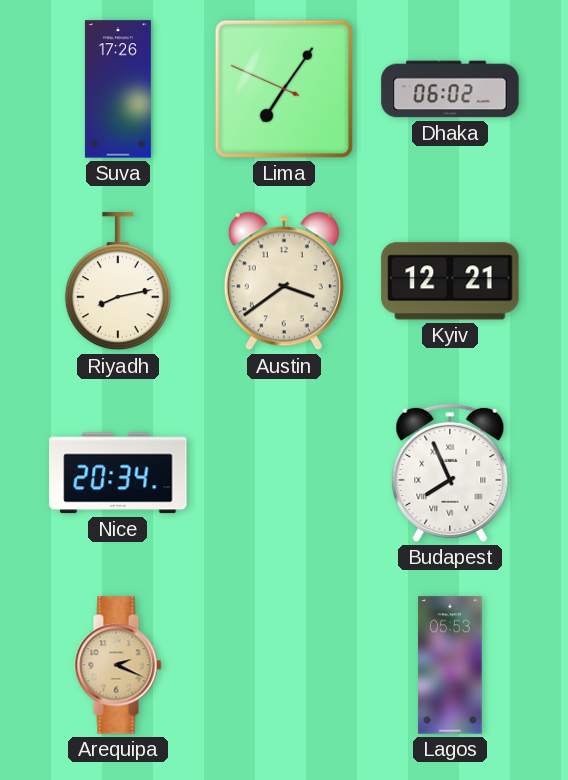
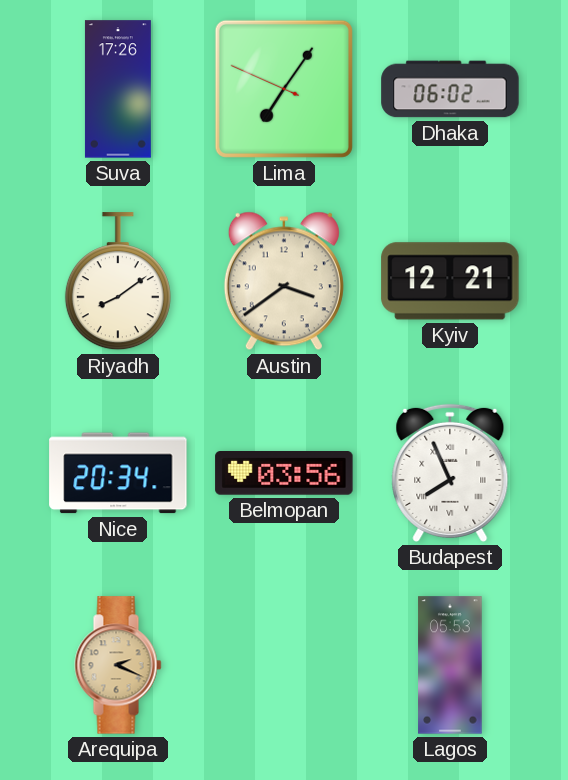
Riyadh: 8:13 -> 8:09
Belmopan: none -> 03:56
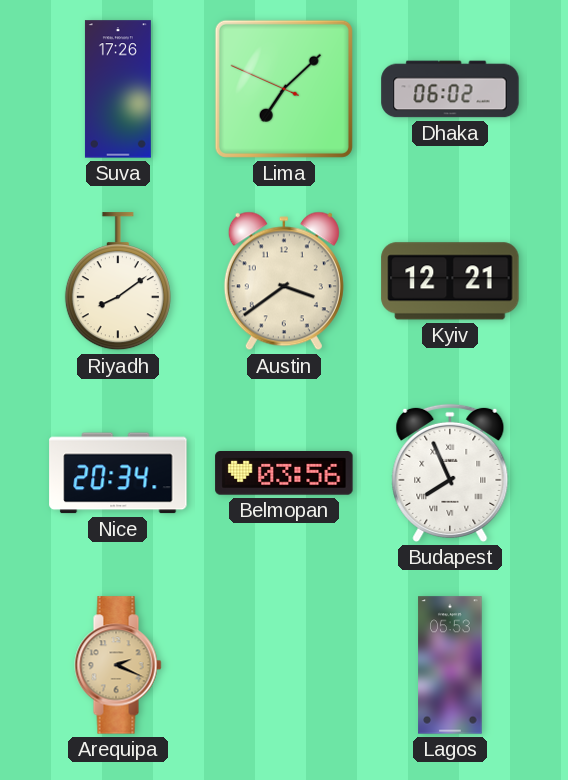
Lima: 7:05 -> 7:07
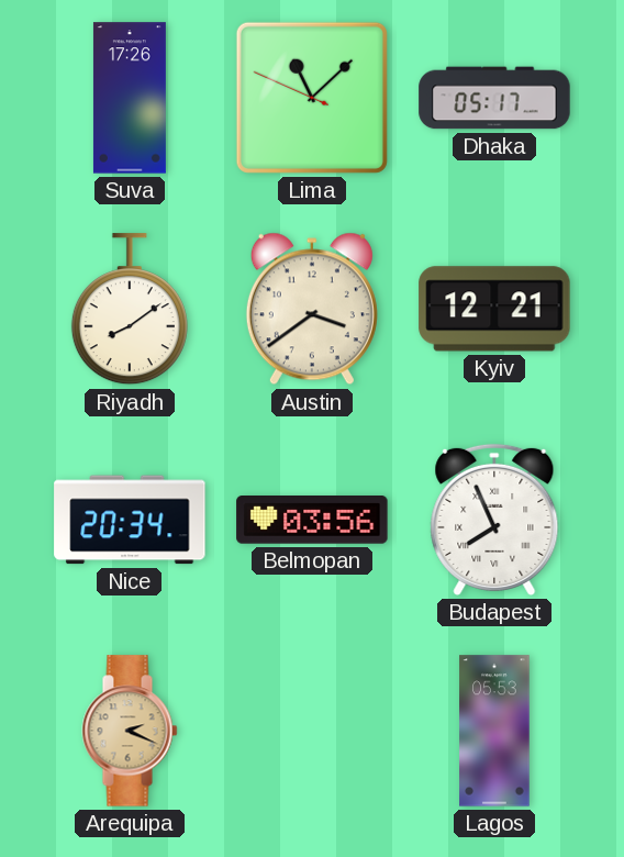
Lima: 7:07 -> 11:07
Dhaka: 06:02 -> 05:17
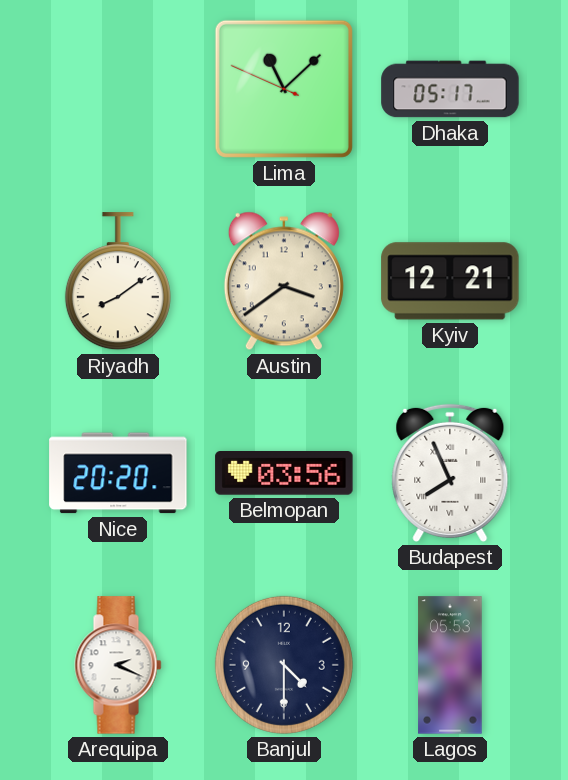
Suva: 17:26 -> none
Nice: 20:34 -> 20:20
Arequipa dial: champagne -> white
Banjul: none -> 4:30
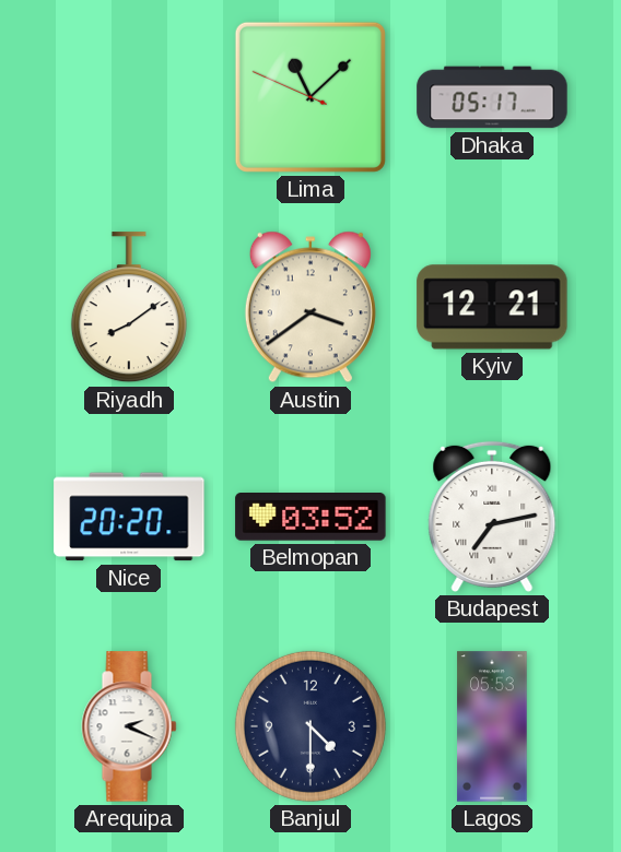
Belmopan: 03:56 -> 03:52
Budapest: 7:56 -> 7:13
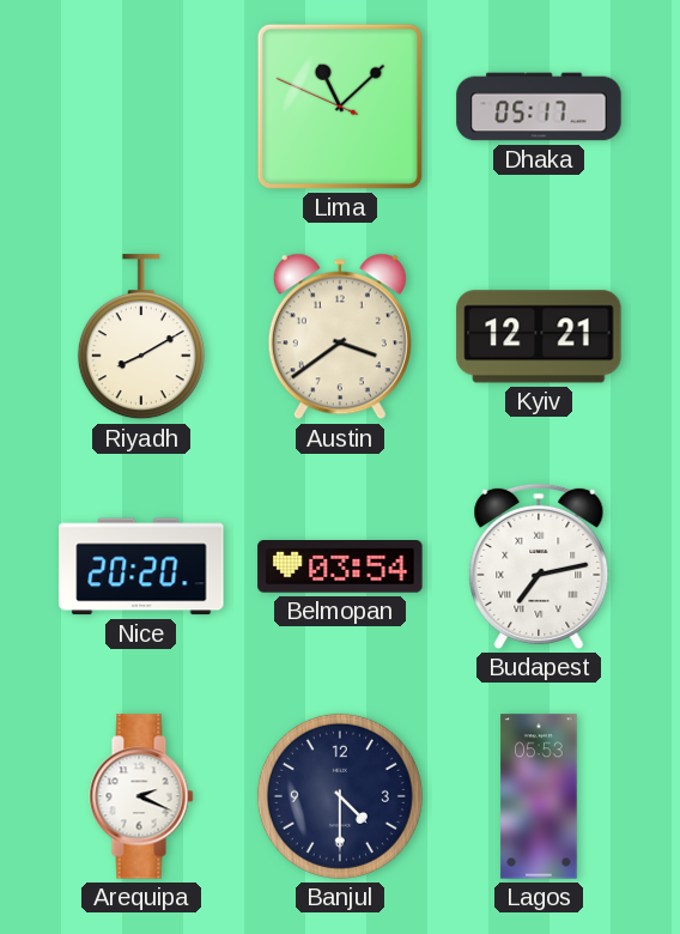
Riyadh: 8:09 -> 8:10
Belmopan: 03:52 -> 03:54
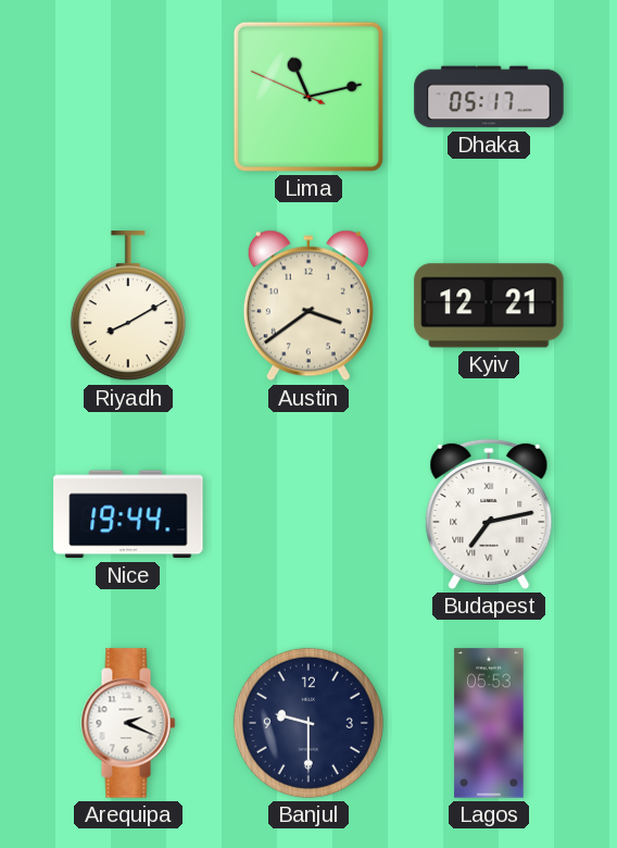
Lima: 11:07 -> 11:12
Nice: 20:20 -> 19:44
Belmopan: 03:54 -> none
Banjul: 4:30 -> 9:30
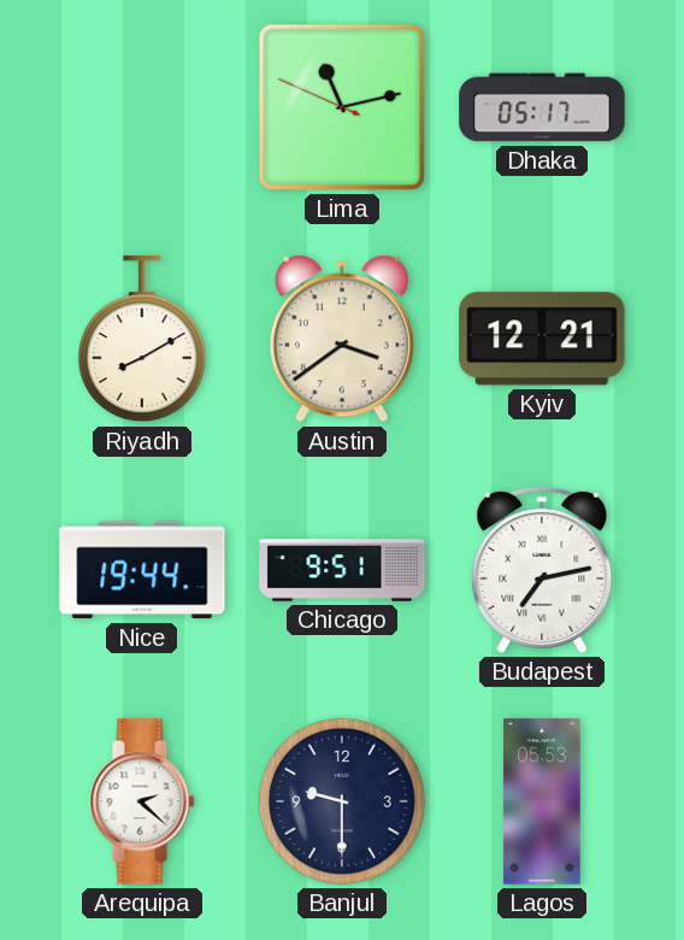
Chicago: none -> 9:51
Arequipa: 2:19 -> 2:22
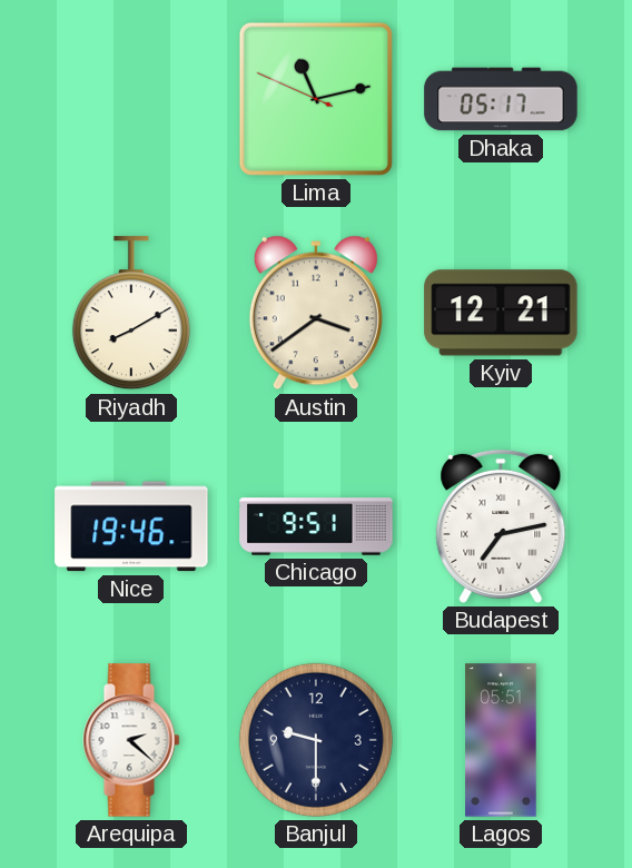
Nice: 19:44 -> 19:46
Lagos: 05:53 -> 05:51
